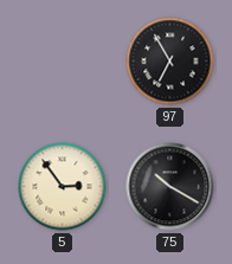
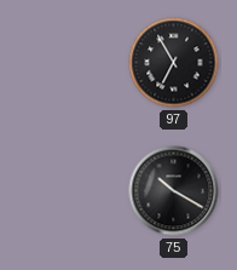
5: 2:54 -> none
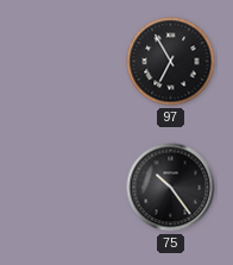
75: 10:20 -> 10:24
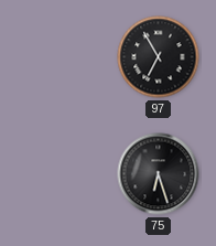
75: 10:24 -> 6:27
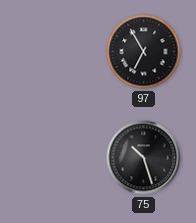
75: 6:27 -> 10:27
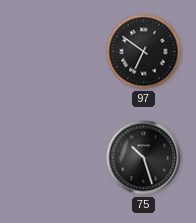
97: 6:55 -> 6:51
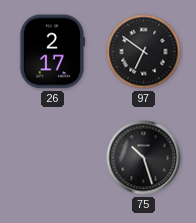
26: none -> 2:17
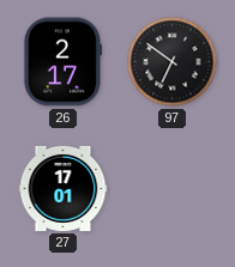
27: none -> 17:01
75: 10:27 -> none
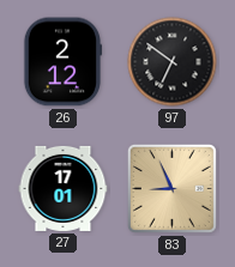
26: 2:17 -> 2:12
83: none -> 8:56
